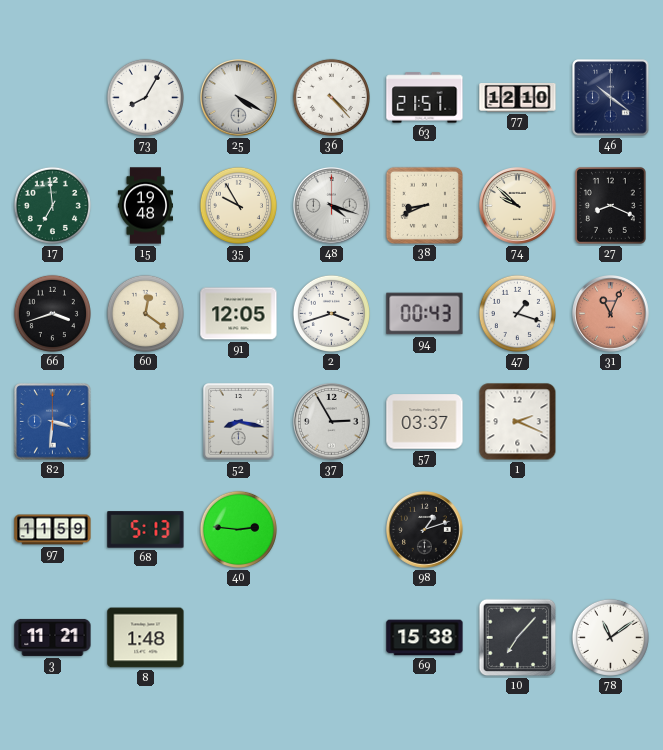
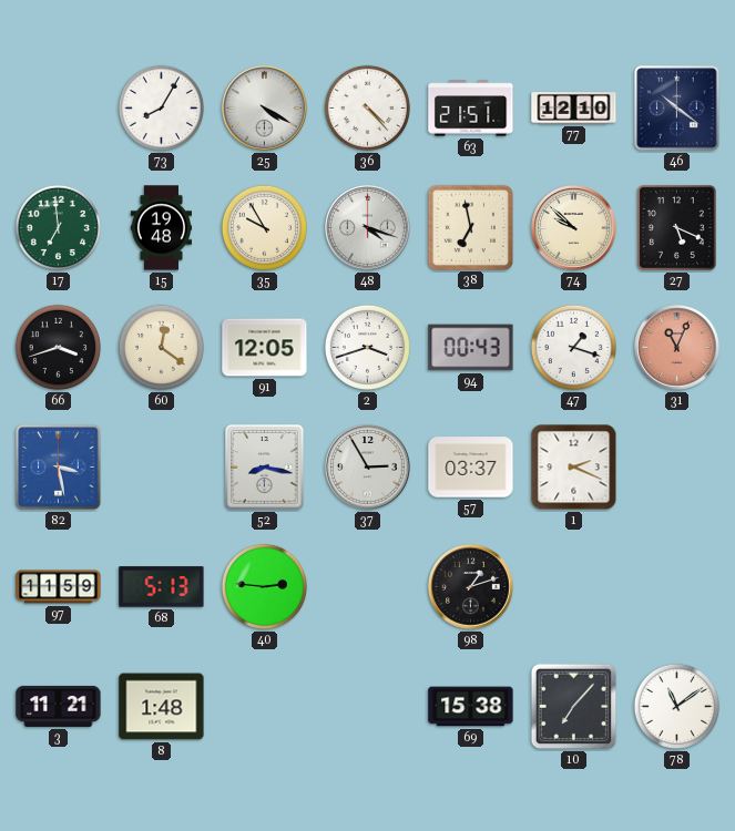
38: 8:41 -> 6:58
27: 8:19 -> 5:19
82: 3:31 -> 3:28
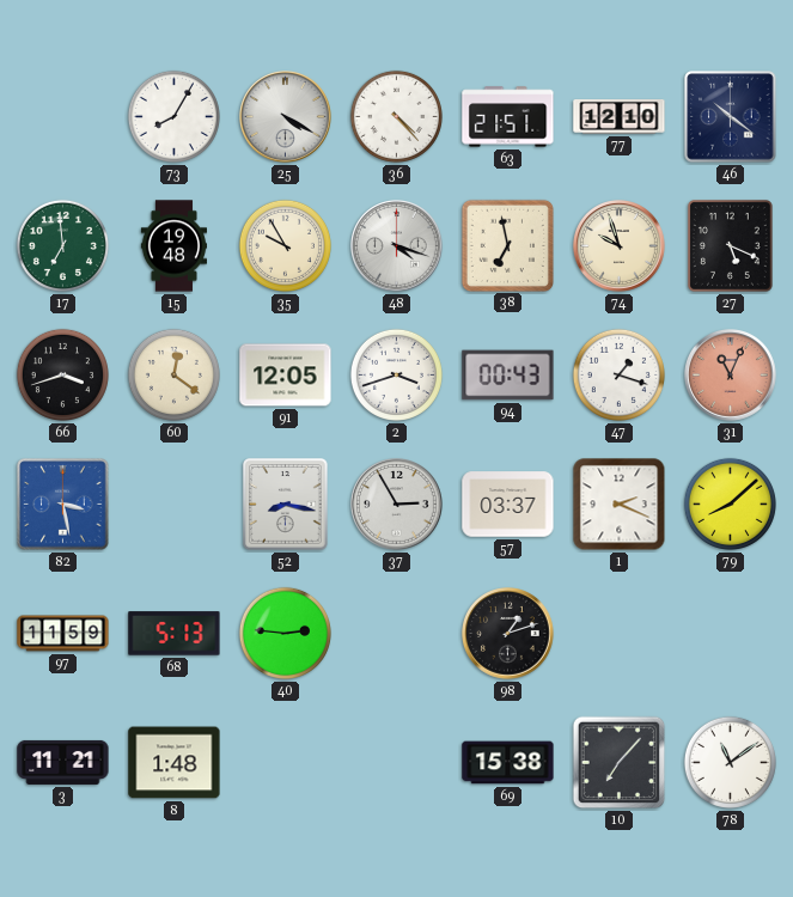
74: 9:52 -> 9:57
79: none -> 8:08
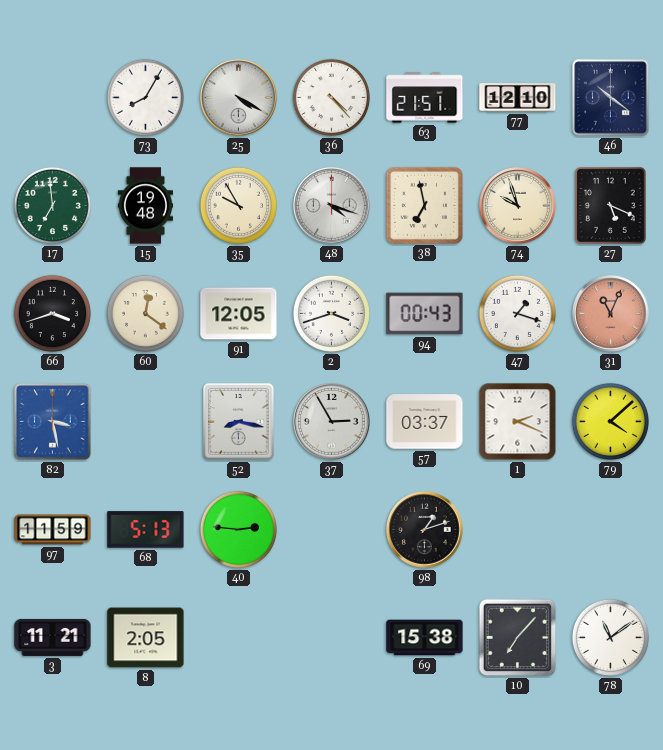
79: 8:08 -> 4:08
8: 1:48 -> 2:05
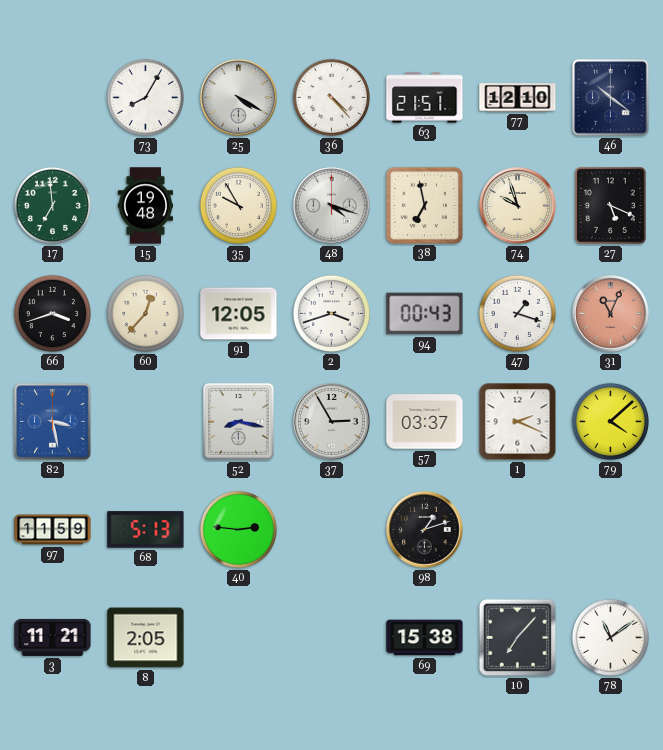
60: 12:21 -> 12:37
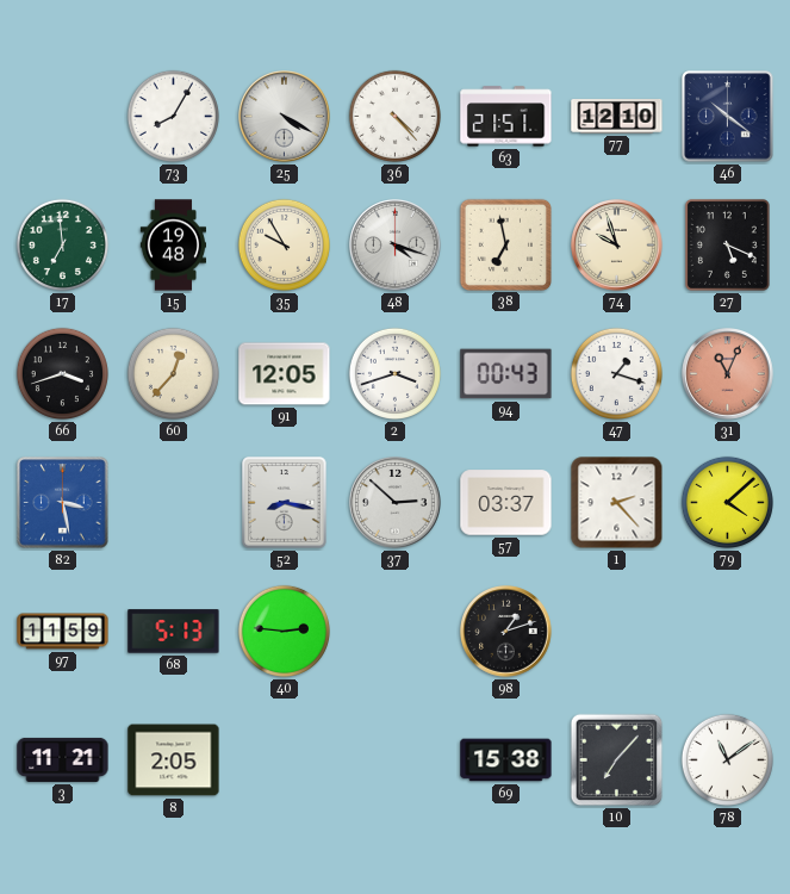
37: 2:55 -> 2:52
1: 2:19 -> 2:23
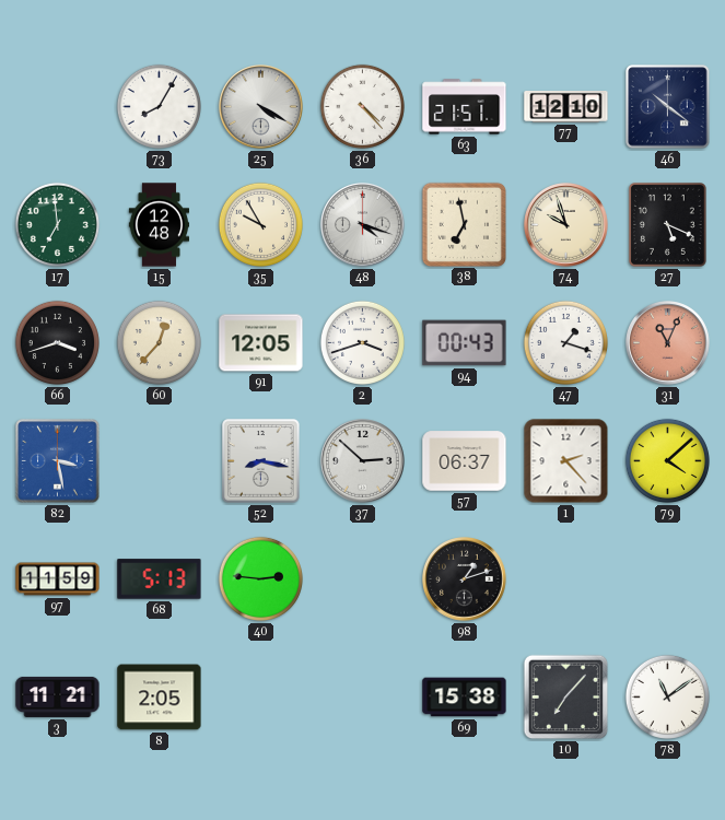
15: 19:48 -> 12:48
57: 03:37 -> 06:37
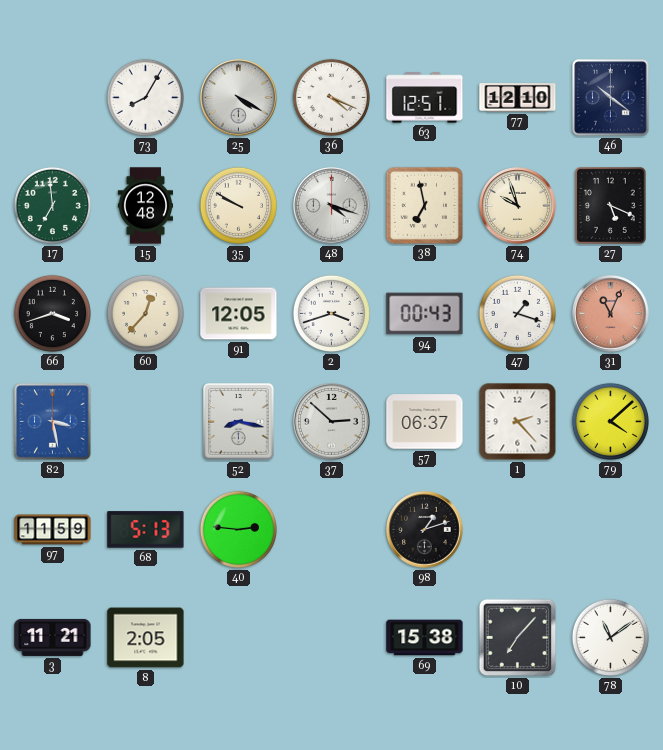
36: 4:23 -> 4:19
63: 21:51 -> 12:51
35: 9:55 -> 9:50
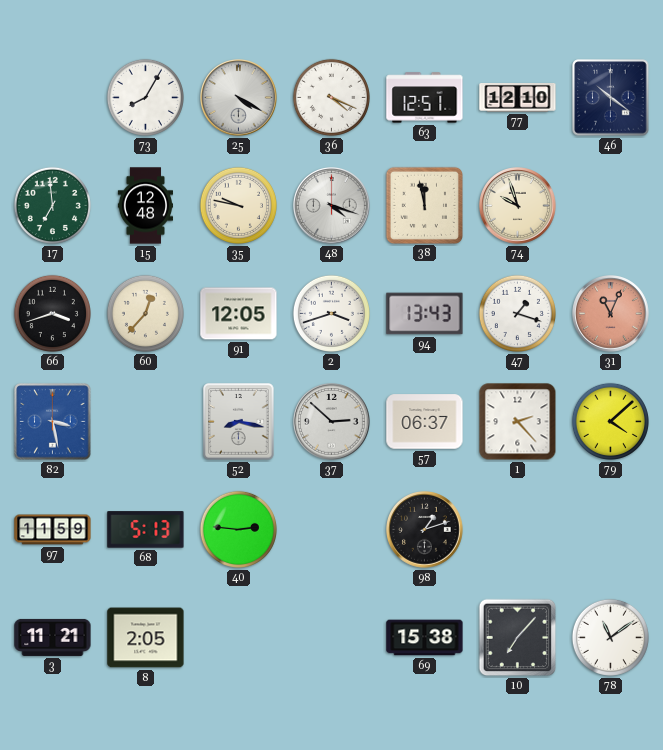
35: 9:50 -> 9:47
38: 6:58 -> 11:58
27: 5:19 -> none
94: 00:43 -> 13:43
